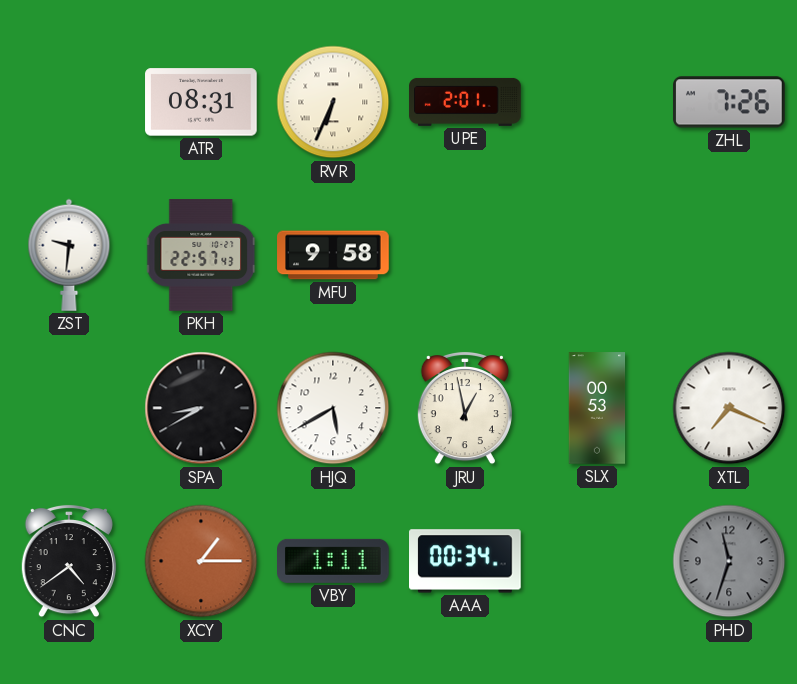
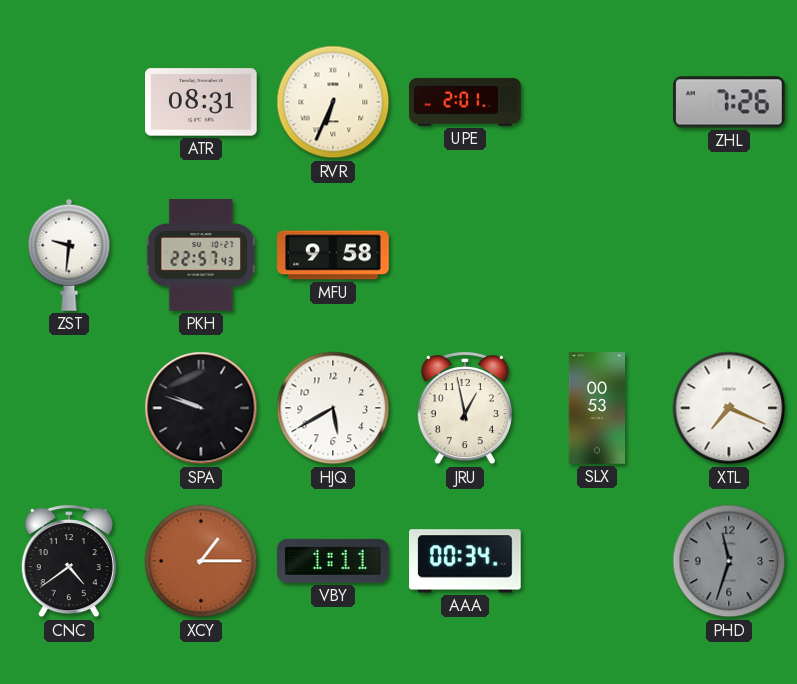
SPA: 8:40 -> 9:48
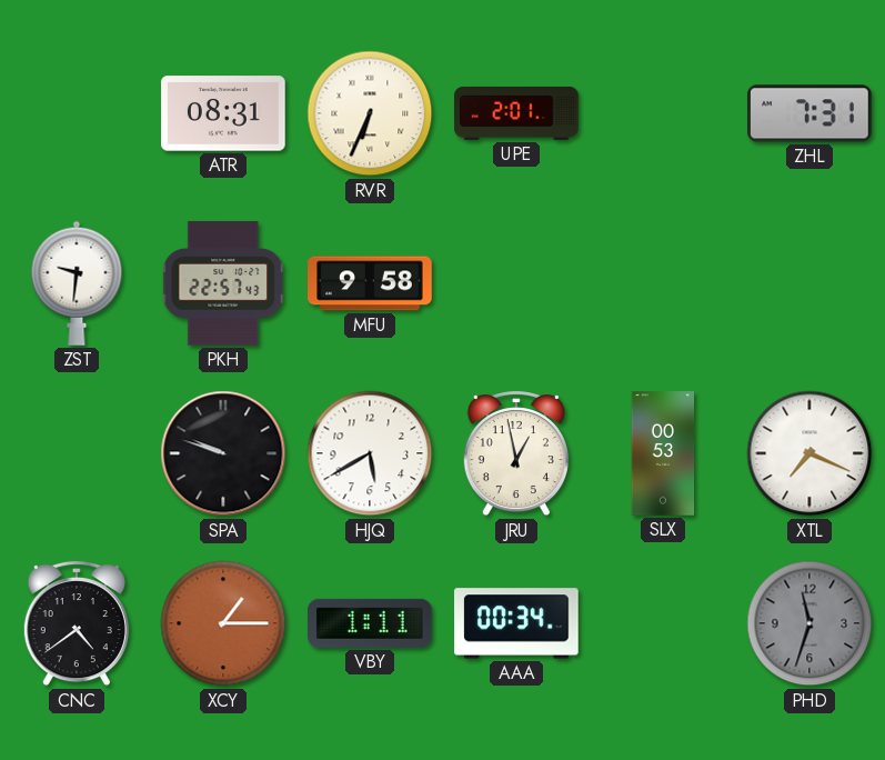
ZHL: 7:26 -> 7:31
